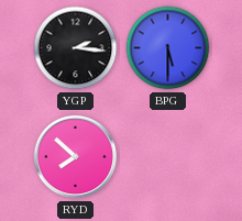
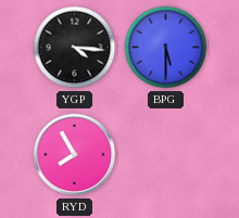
YGP: 2:16 -> 4:16
RYD: 7:52 -> 7:55
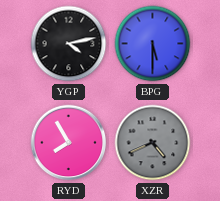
YGP: 4:16 -> 4:13
XZR: none -> 4:41
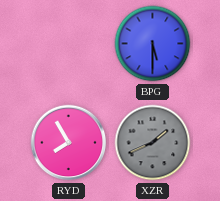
YGP: 4:13 -> none
XZR: 4:41 -> 1:41
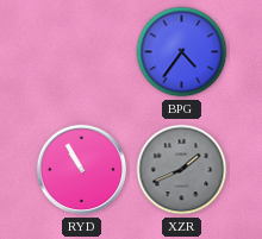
BPG: 5:30 -> 4:36
RYD: 7:55 -> 10:55
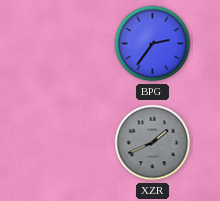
BPG: 4:36 -> 2:36
RYD: 10:55 -> none
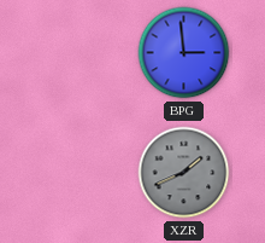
BPG: 2:36 -> 2:59
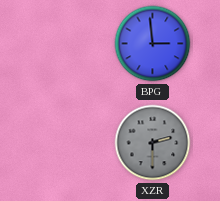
XZR: 1:41 -> 2:30
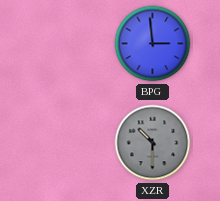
XZR: 2:30 -> 10:30
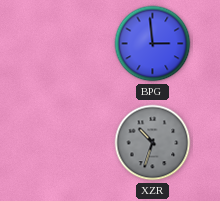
XZR: 10:30 -> 10:33
